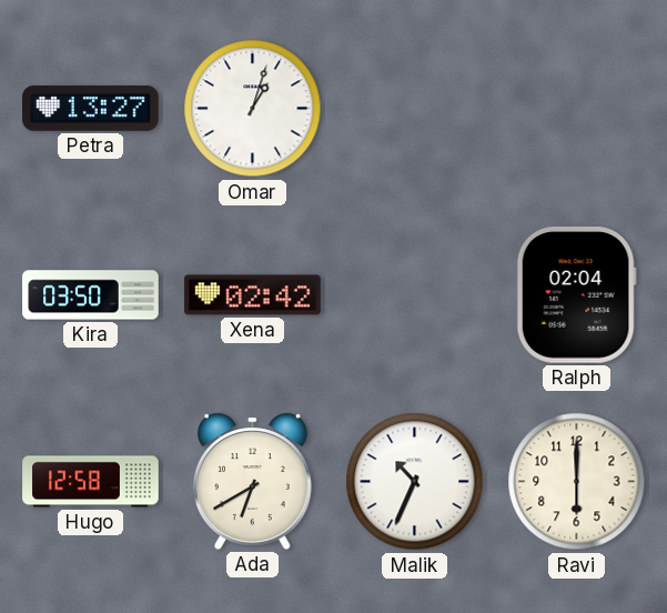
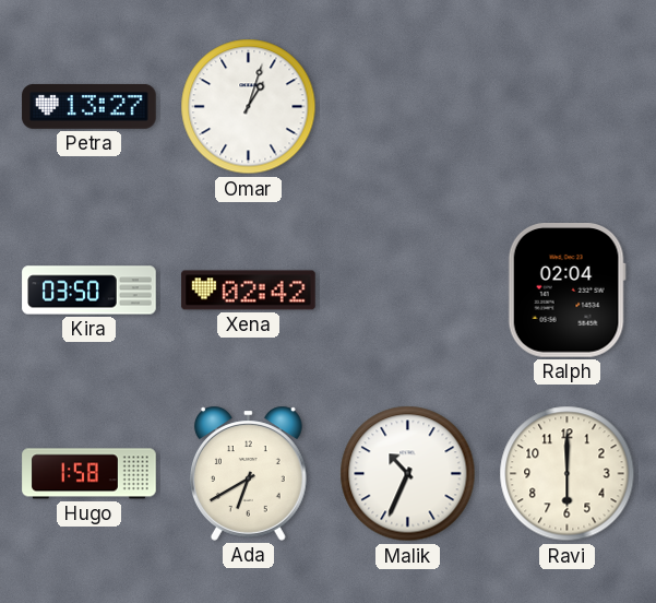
Hugo: 12:58 -> 1:58
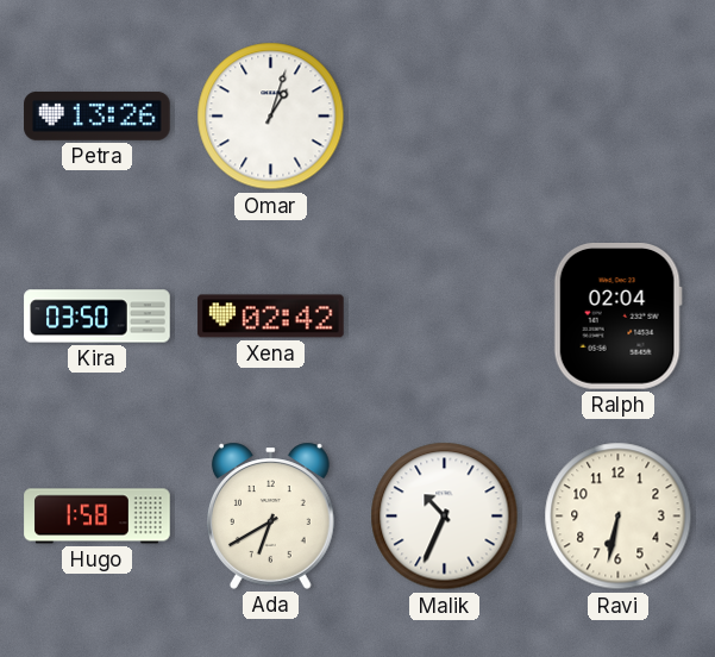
Petra: 13:27 -> 13:26
Ravi: 6:00 -> 6:32
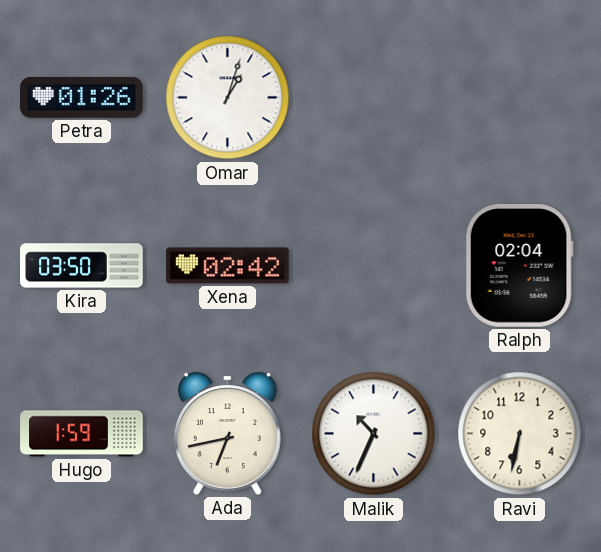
Petra: 13:26 -> 01:26
Hugo: 1:58 -> 1:59
Ada: 6:40 -> 6:43
